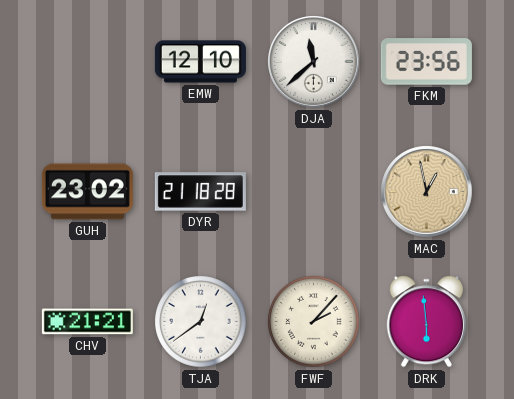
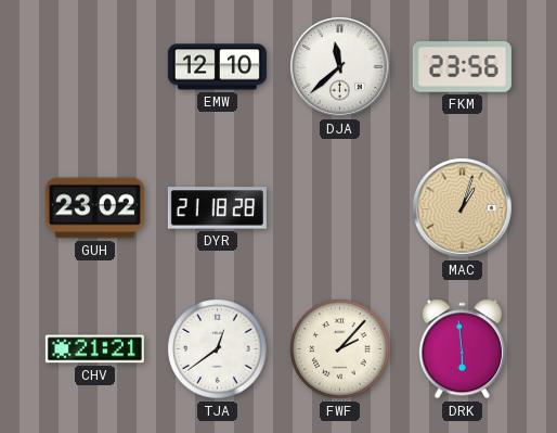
MAC: 12:58 -> 1:03
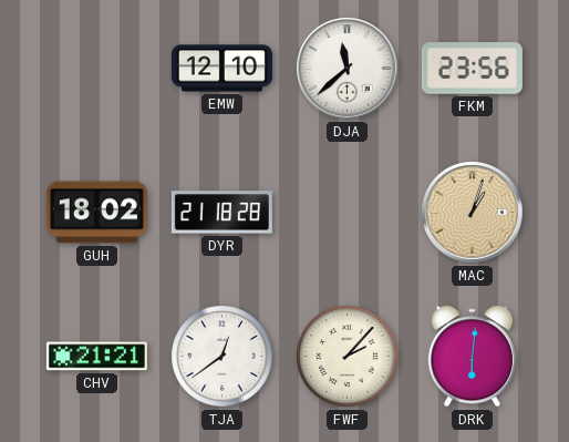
GUH: 23:02 -> 18:02
DRK: 5:59 -> 6:01
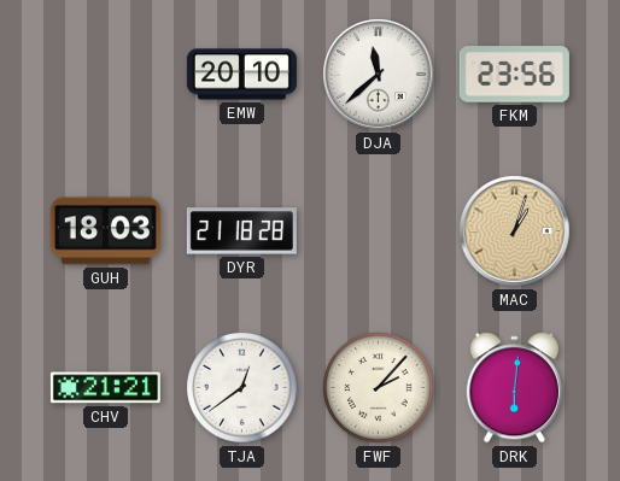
EMW: 12:10 -> 20:10
GUH: 18:02 -> 18:03
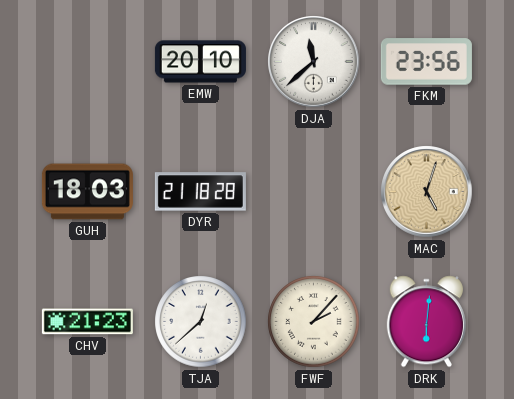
MAC: 1:03 -> 5:03
CHV: 21:21 -> 21:23
TJA: 12:39 -> 12:38
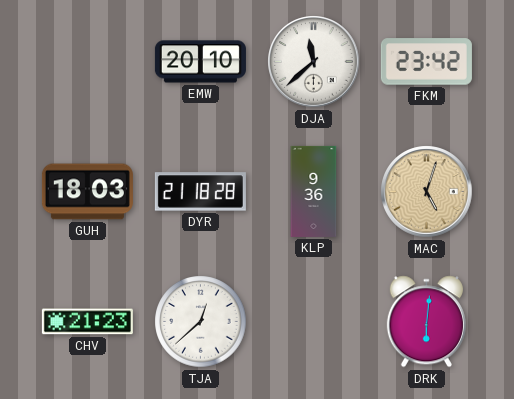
FKM: 23:56 -> 23:42
KLP: none -> 9:36
FWF: 2:07 -> none
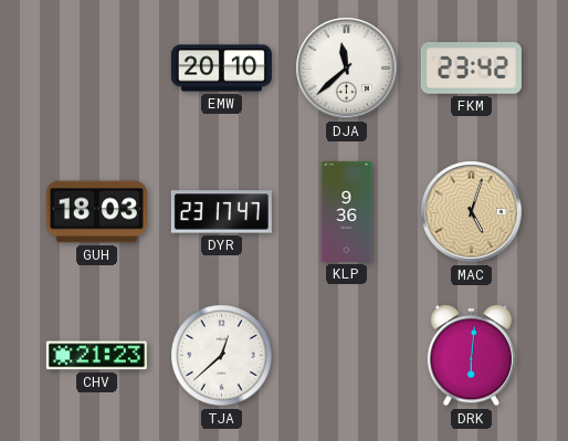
DYR: 21:18 -> 23:17
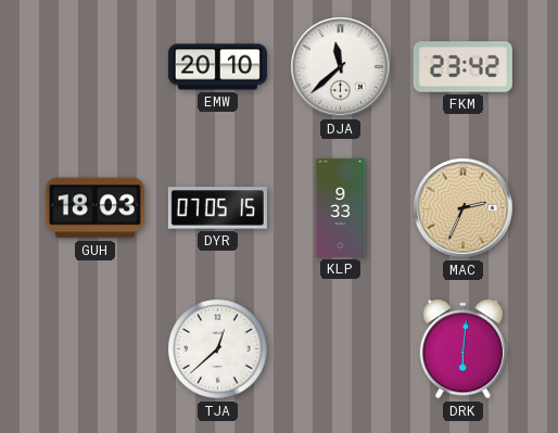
DYR: 23:17 -> 07:05
KLP: 9:36 -> 9:33
MAC: 5:03 -> 2:34
CHV: 21:23 -> none
